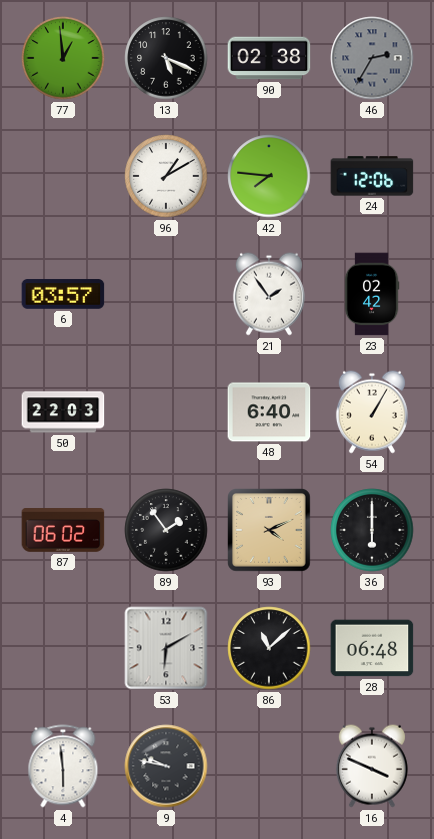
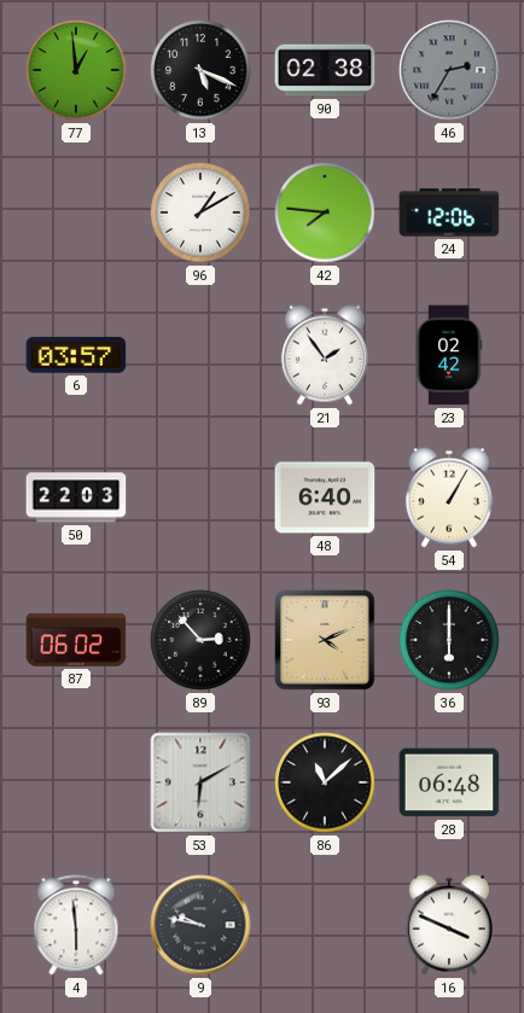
89: 1:54 -> 2:53
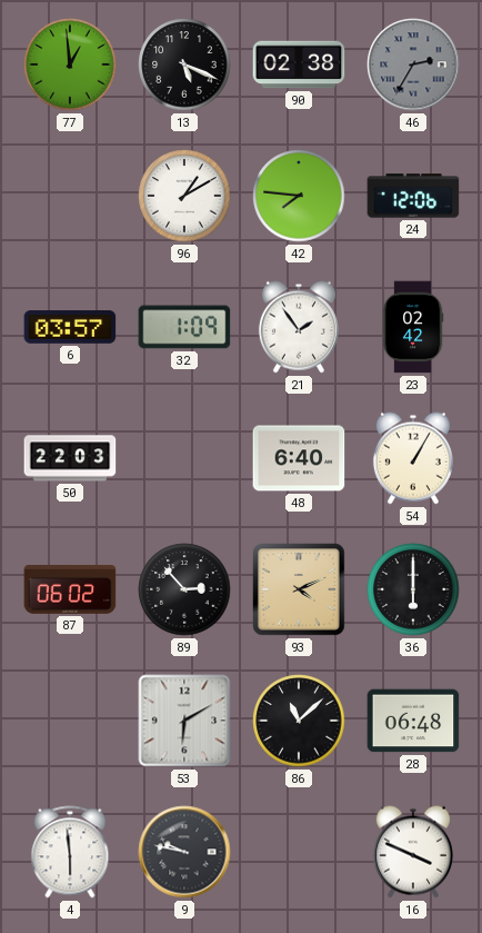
32: none -> 1:09
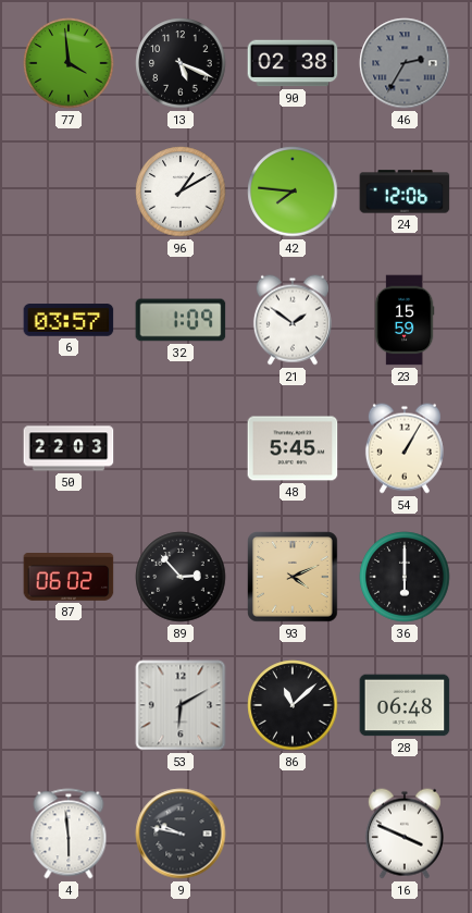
77: 12:59 -> 3:59
21: 1:54 -> 1:51
23: 02:42 -> 15:59
48: 6:40 -> 5:45
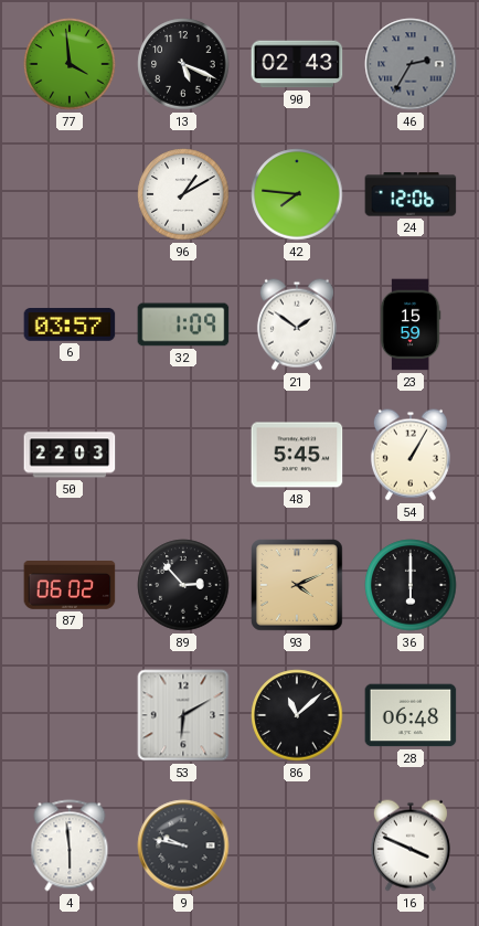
90: 02:38 -> 02:43
